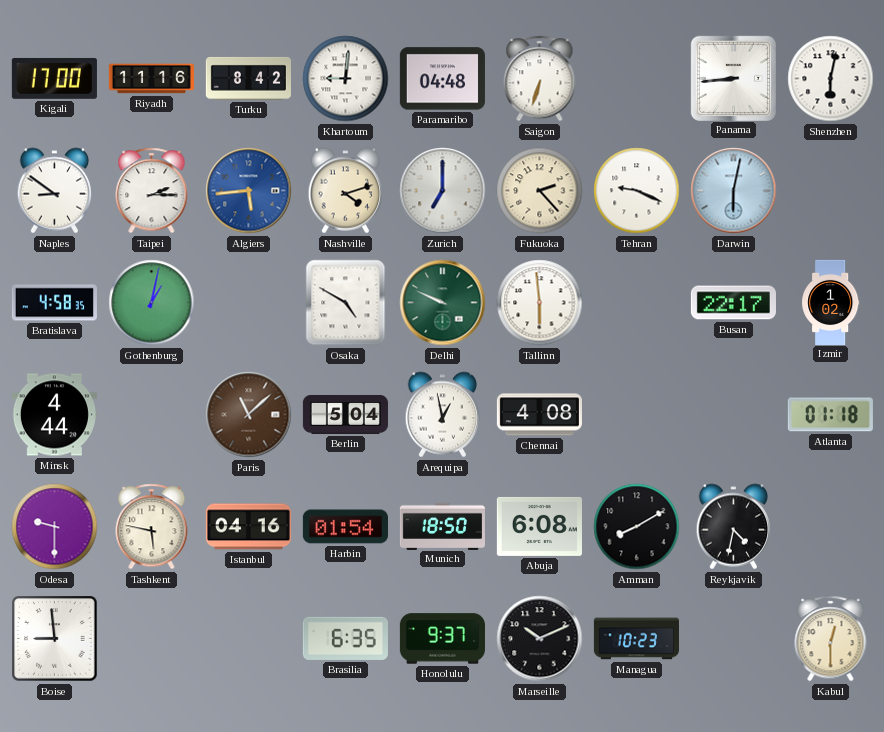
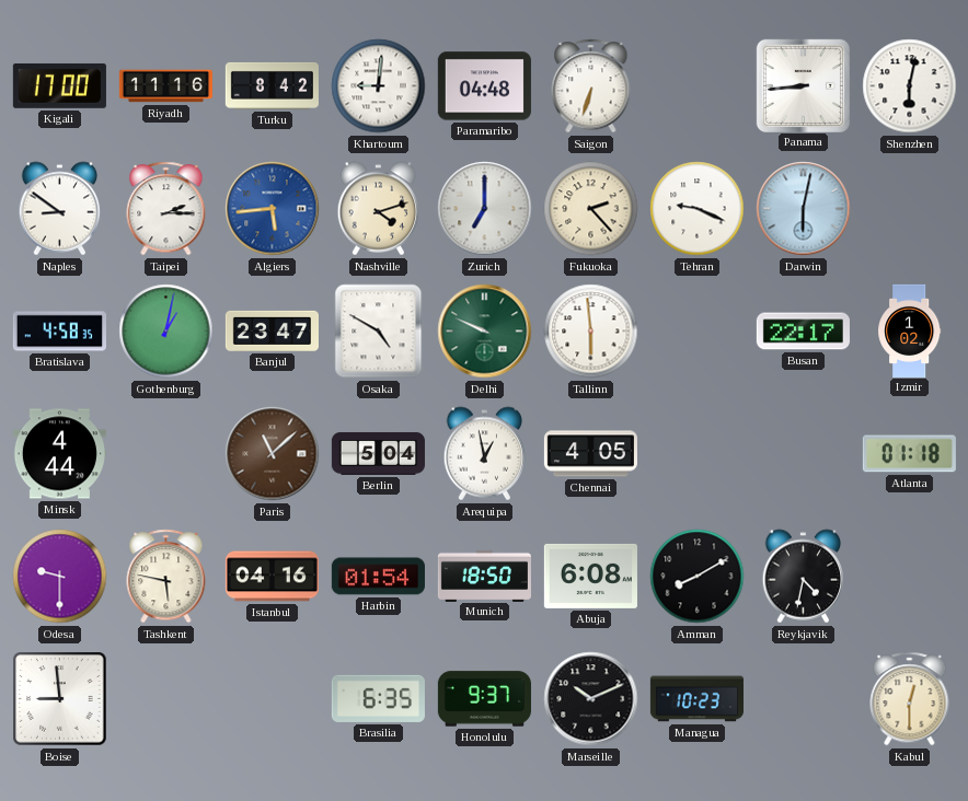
Banjul: none -> 23:47
Chennai: 4:08 -> 4:05
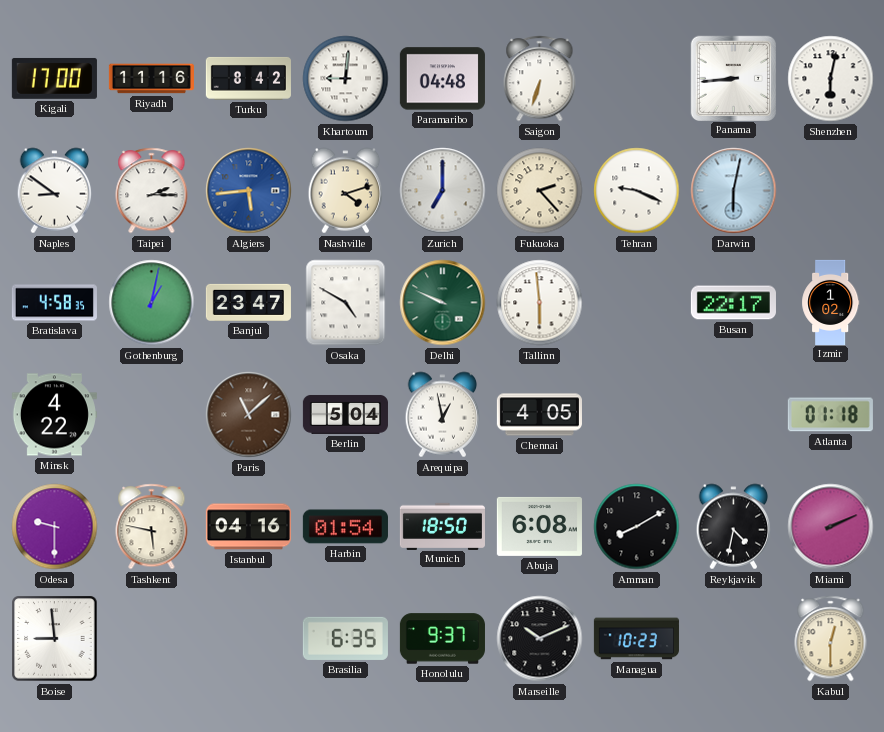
Minsk: 4:44 -> 4:22
Miami: none -> 2:11
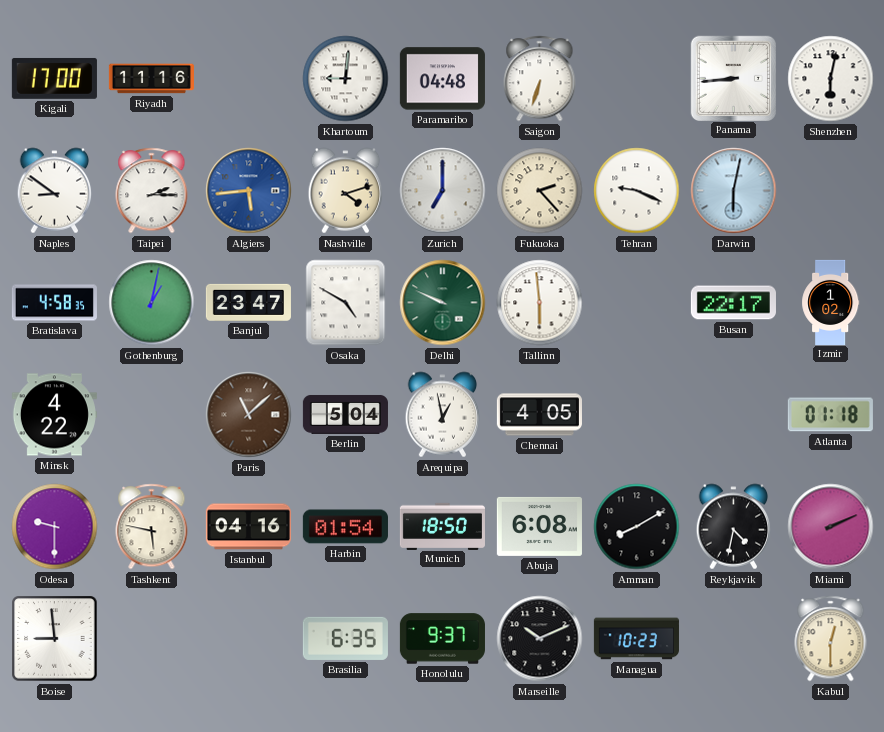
Turku: 8:42 -> none
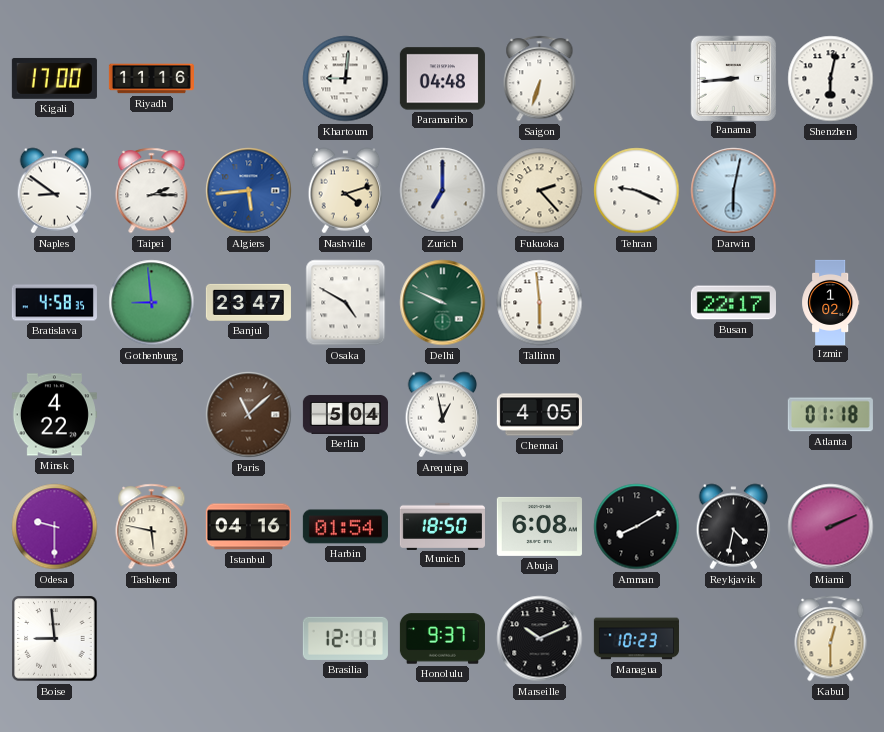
Gothenburg: 1:02 -> 8:59
Brasilia: 6:35 -> 12:11
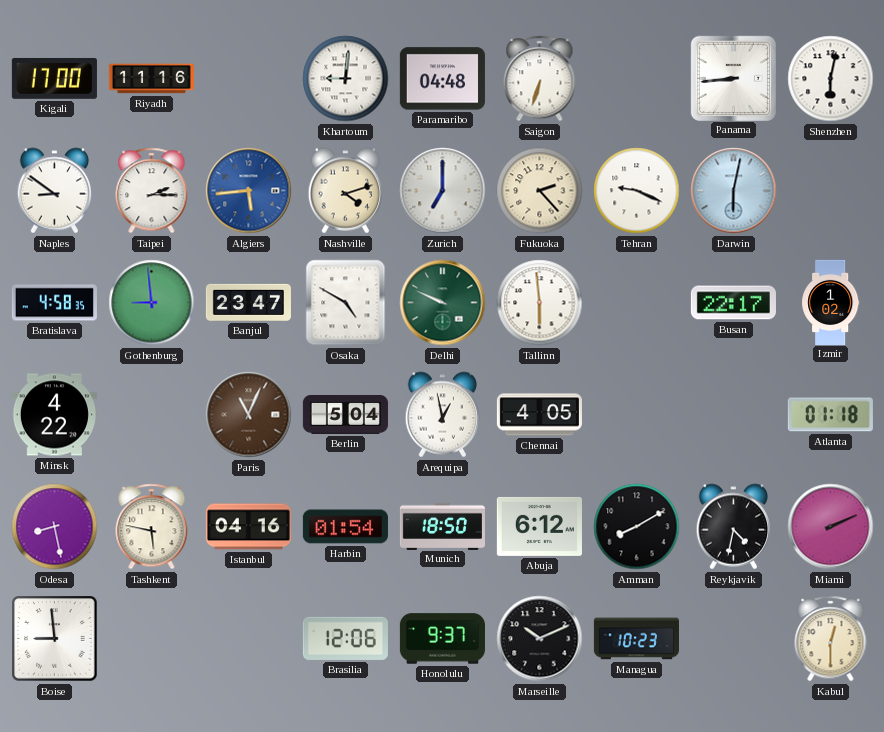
Paris: 11:08 -> 11:04
Odesa: 9:30 -> 8:28
Abuja: 6:08 -> 6:12
Brasilia: 12:11 -> 12:06
